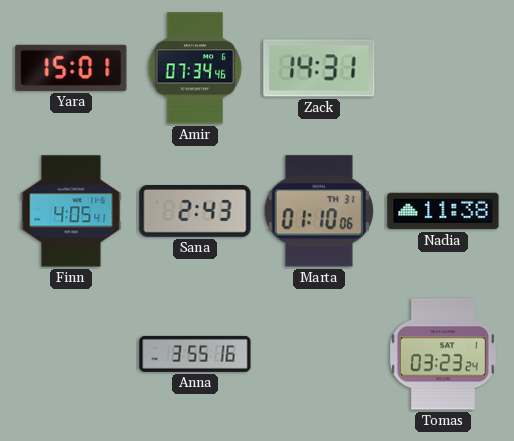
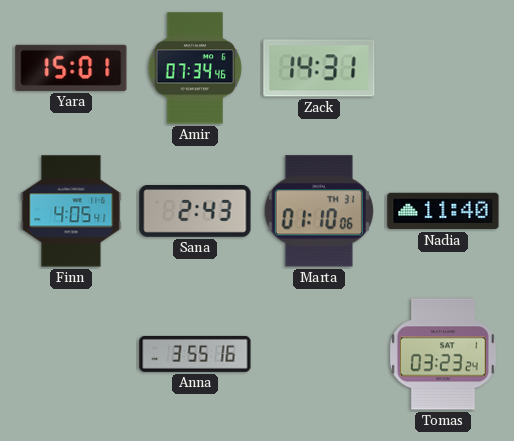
Nadia: 11:38 -> 11:40
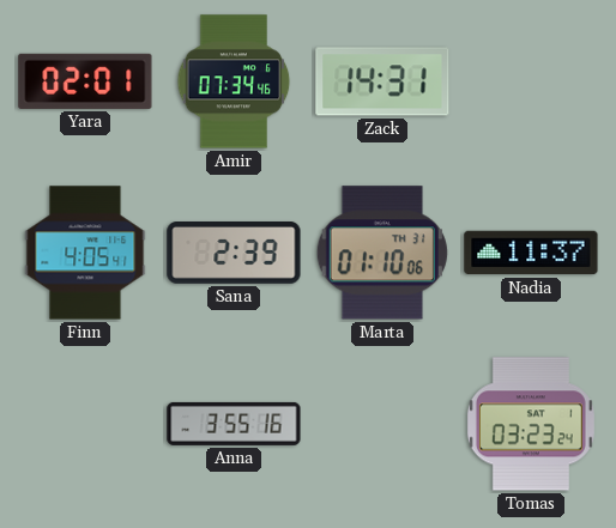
Yara: 15:01 -> 02:01
Sana: 2:43 -> 2:39
Nadia: 11:40 -> 11:37
